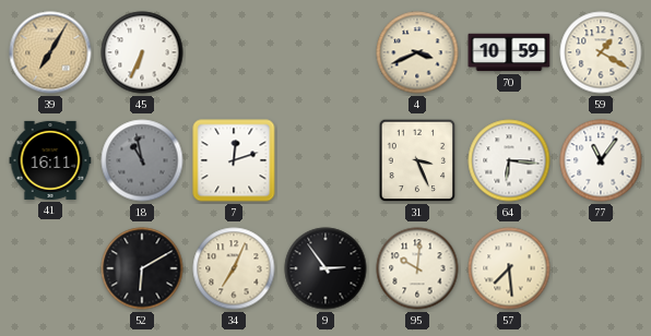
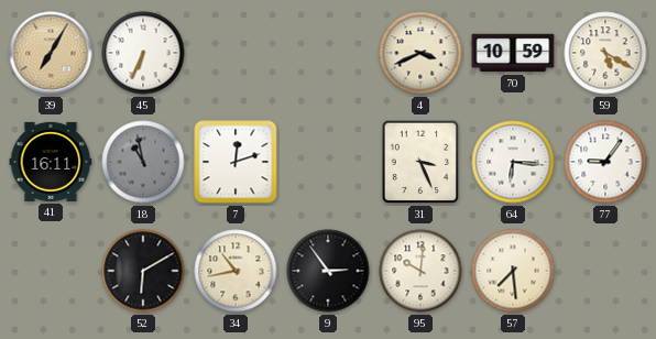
59: 1:20 -> 5:20
77: 11:06 -> 9:06
34: 7:04 -> 10:43
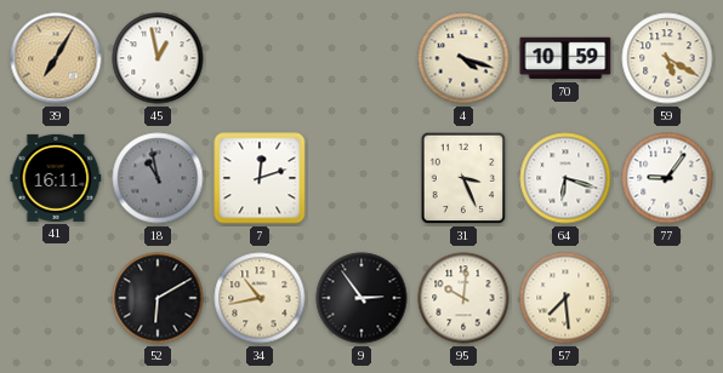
45: 6:34 -> 12:58
4: 3:41 -> 4:18
64: 6:16 -> 6:18
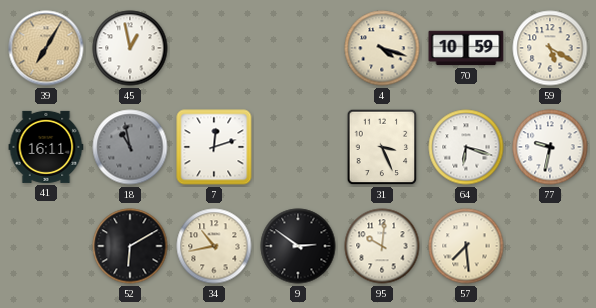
77: 9:06 -> 9:32
9: 2:54 -> 2:51
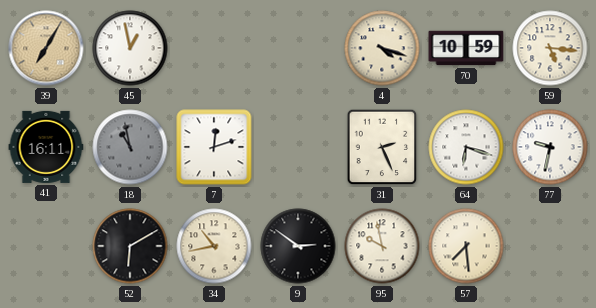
59: 5:20 -> 5:16
31: 3:26 -> 2:26
95: 10:01 -> 9:58
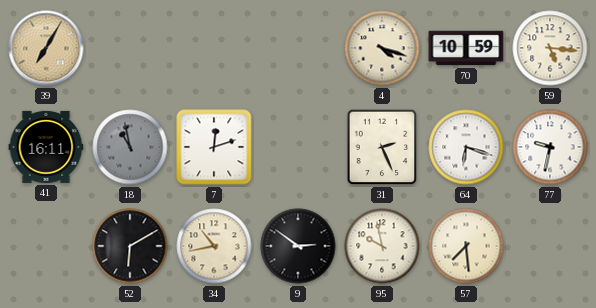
45: 12:58 -> none
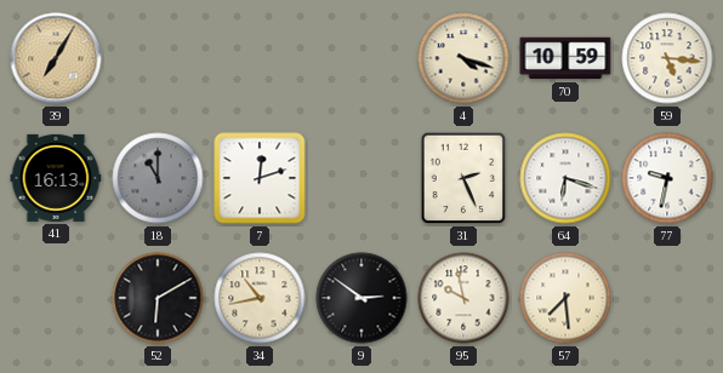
41: 16:11 -> 16:13
18: 10:58 -> 11:00
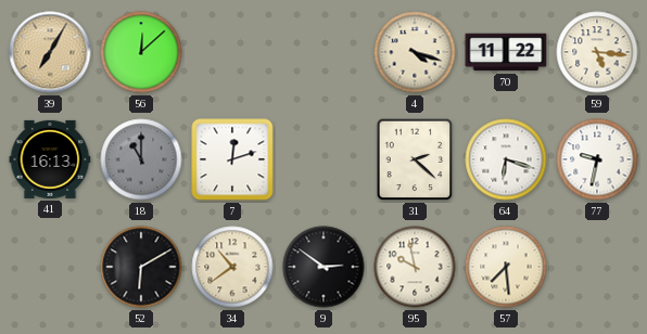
56: none -> 12:08
70: 10:59 -> 11:22
31: 2:26 -> 2:22
34: 10:43 -> 10:39
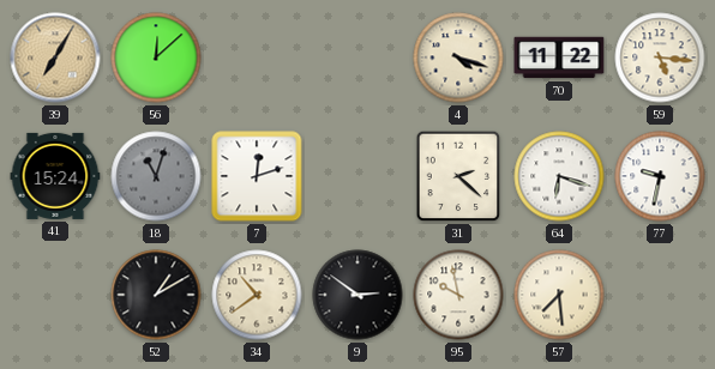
41: 16:13 -> 15:24
18: 11:00 -> 11:03
52: 6:10 -> 1:10
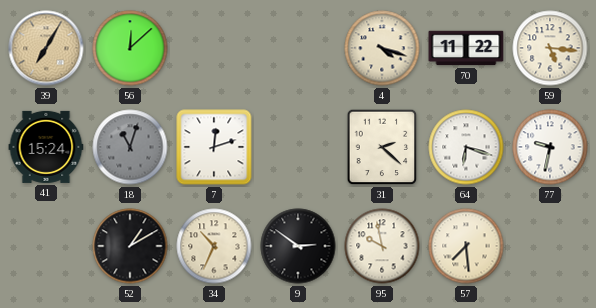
34: 10:39 -> 10:34
